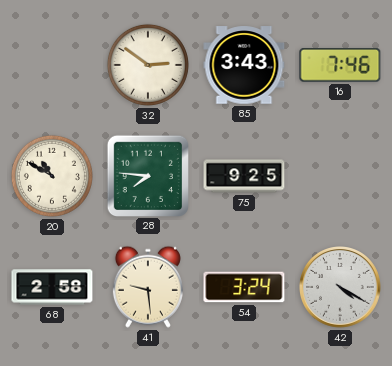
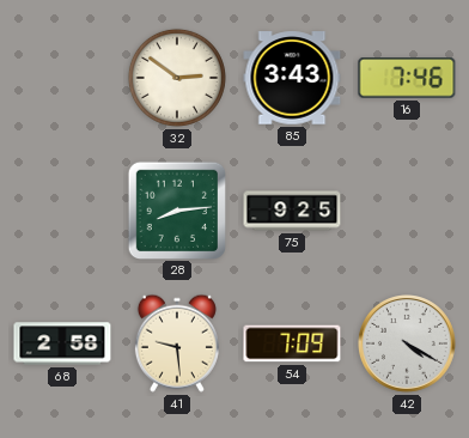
20: 10:50 -> none
28: 7:46 -> 8:14
54: 3:24 -> 7:09
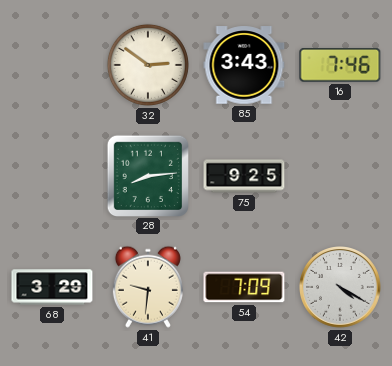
68: 2:58 -> 3:29
41: 9:29 -> 9:31
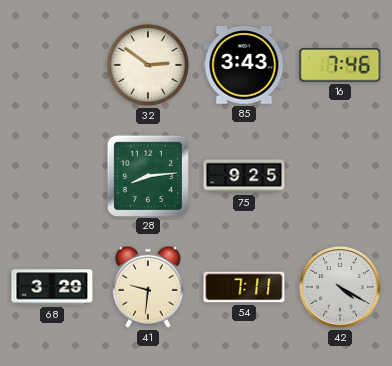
54: 7:09 -> 7:11
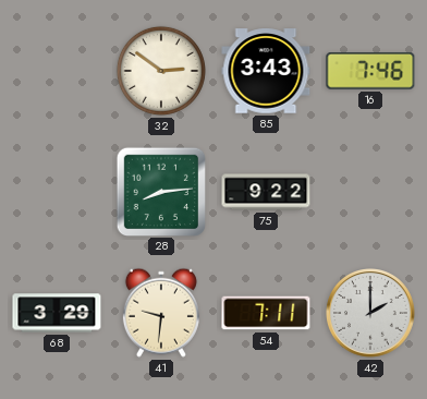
75: 9:25 -> 9:22
42: 4:20 -> 2:00
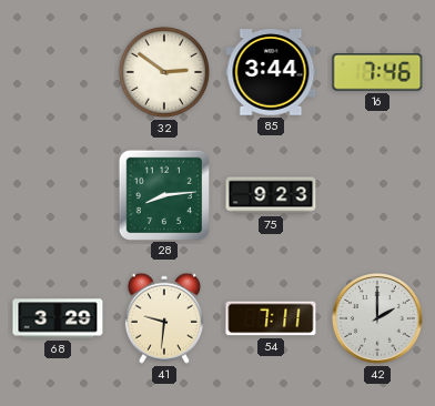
85: 3:43 -> 3:44
75: 9:22 -> 9:23
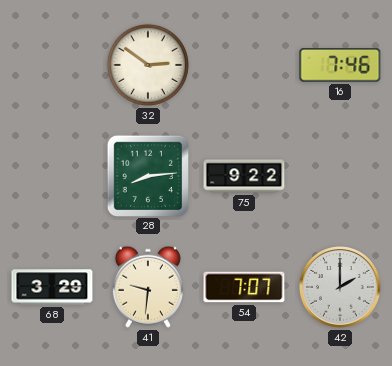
85: 3:44 -> none
75: 9:23 -> 9:22
54: 7:11 -> 7:07
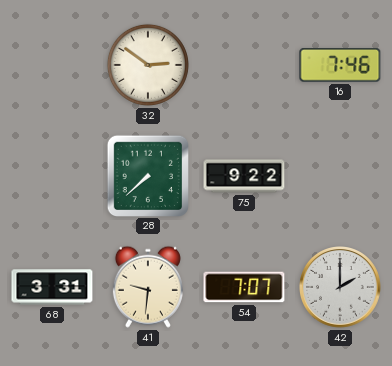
28: 8:14 -> 7:38
68: 3:29 -> 3:31
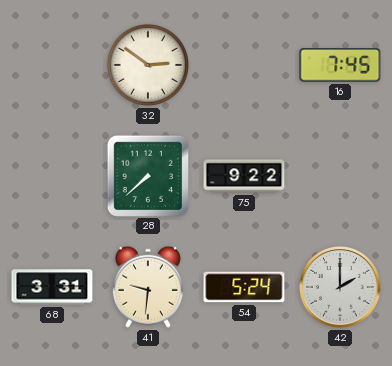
16: 7:46 -> 7:45
54: 7:07 -> 5:24
